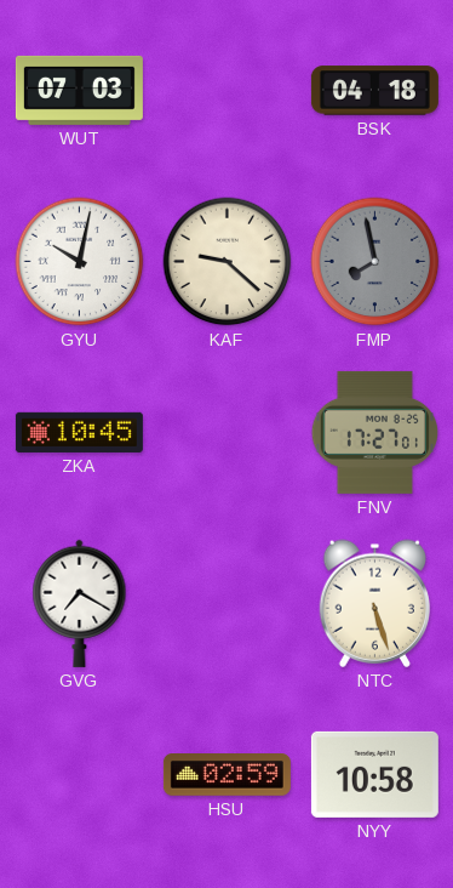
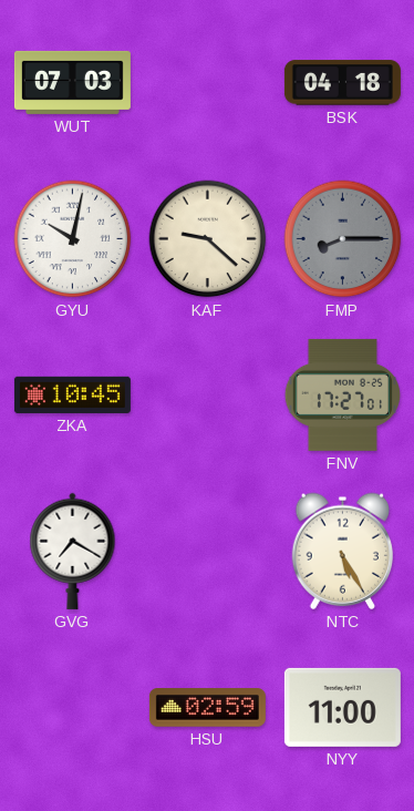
FMP: 7:58 -> 8:15
NTC: 5:27 -> 5:25
NYY: 10:58 -> 11:00
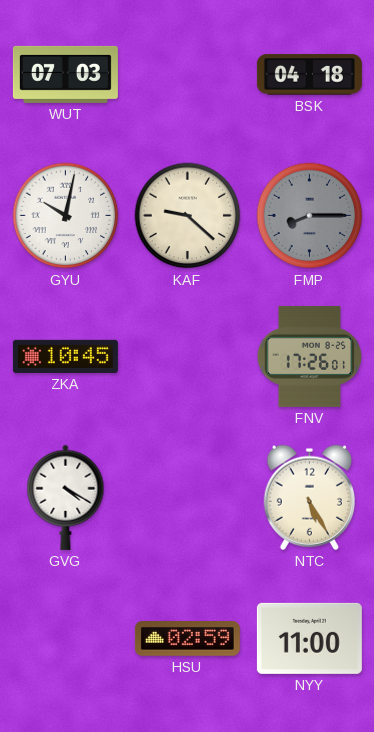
FNV: 17:27 -> 17:26
GVG: 7:20 -> 4:20
